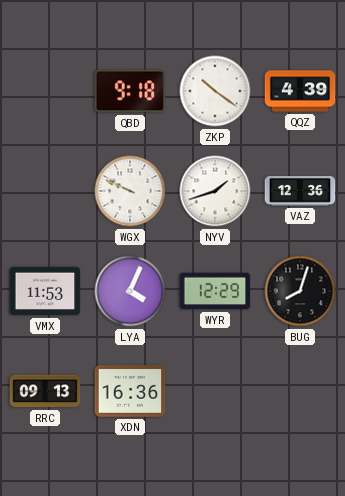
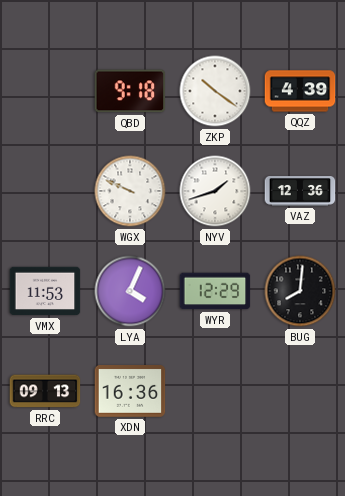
BUG: 8:03 -> 8:01
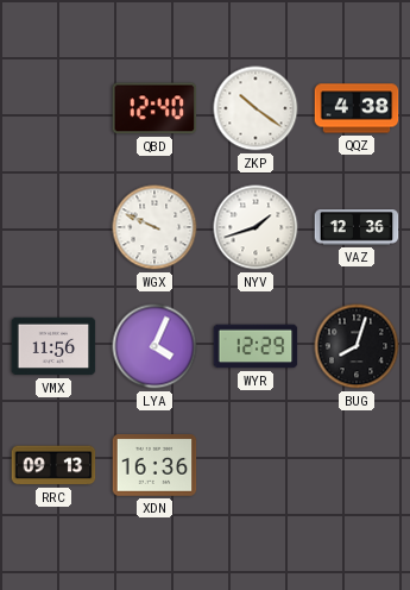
QBD: 9:18 -> 12:40
QQZ: 4:39 -> 4:38
VMX: 11:53 -> 11:56
BUG: 8:01 -> 8:03
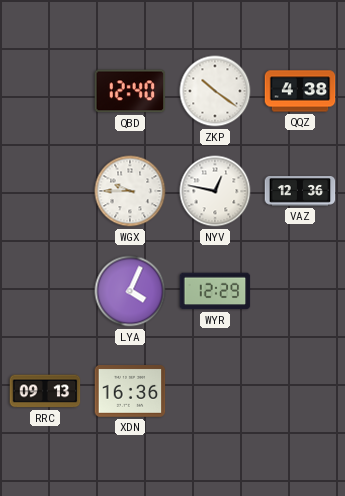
WGX: 9:49 -> 9:45
NYV: 1:42 -> 12:47
VMX: 11:56 -> none
BUG: 8:03 -> none
